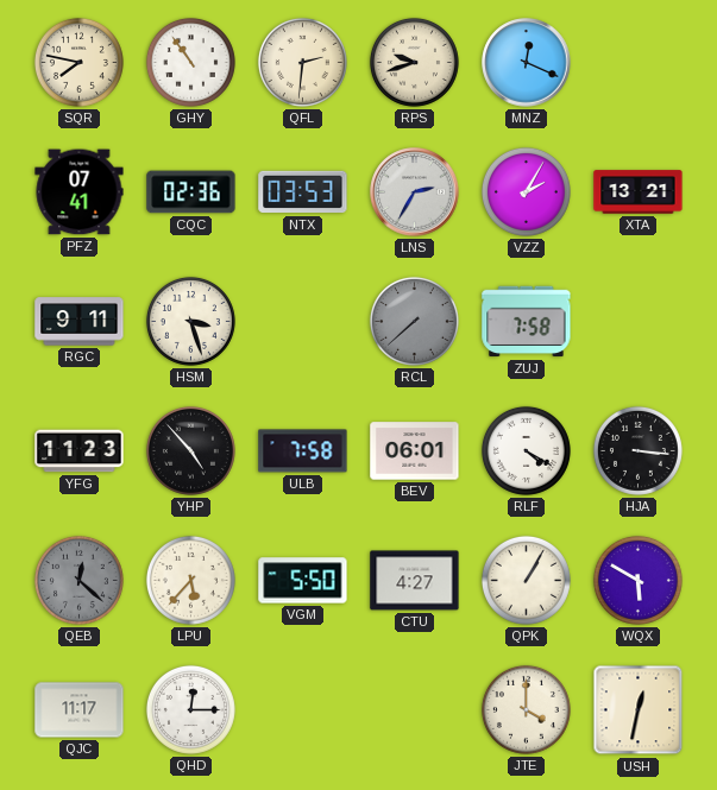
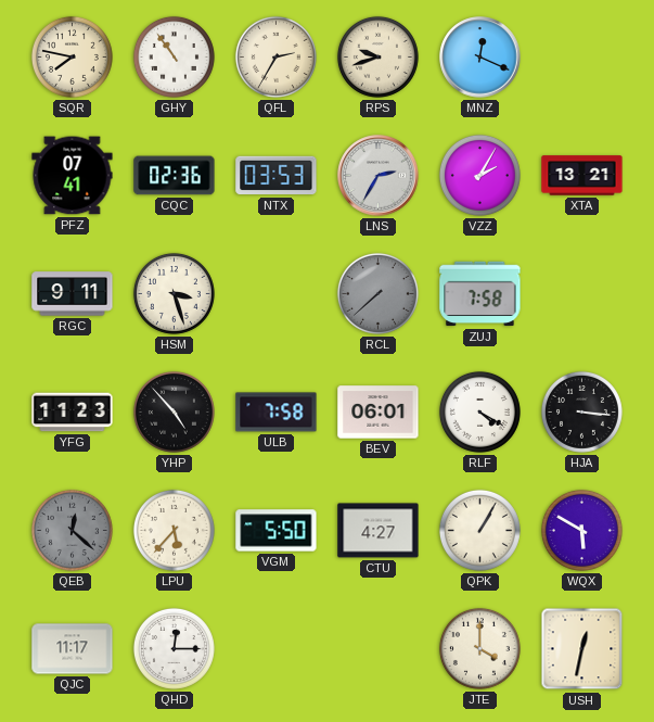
QFL: 2:31 -> 2:35
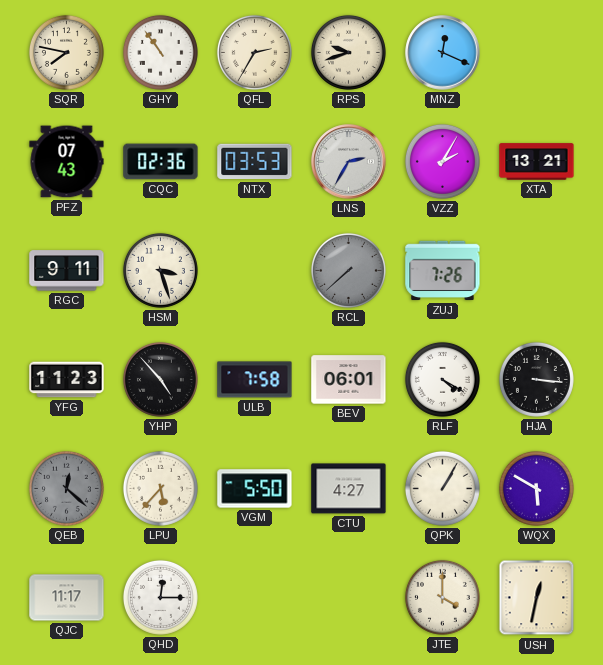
PFZ: 07:41 -> 07:43
ZUJ: 7:58 -> 7:26
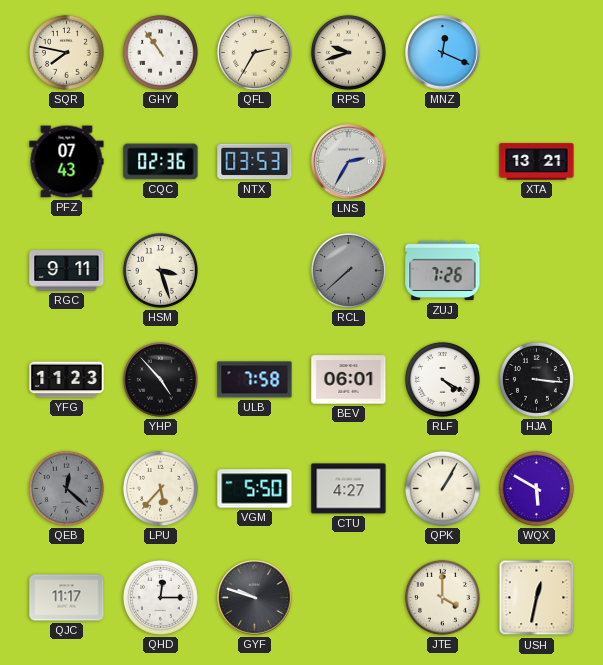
VZZ: 2:05 -> none
GYF: none -> 9:48
